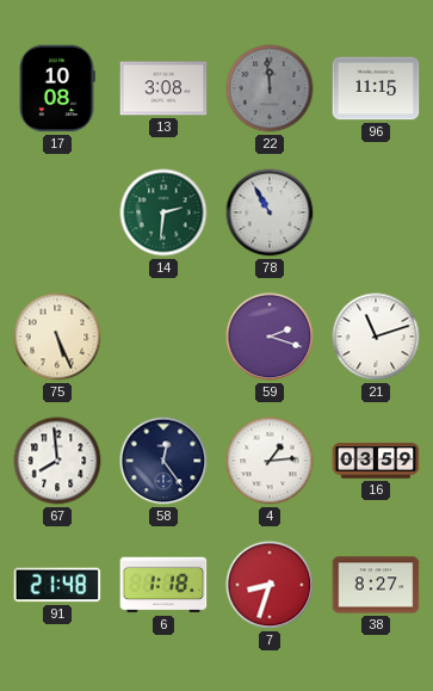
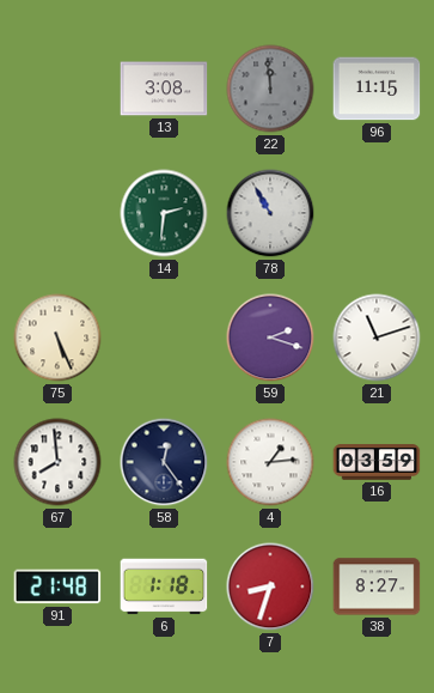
17: 10:08 -> none
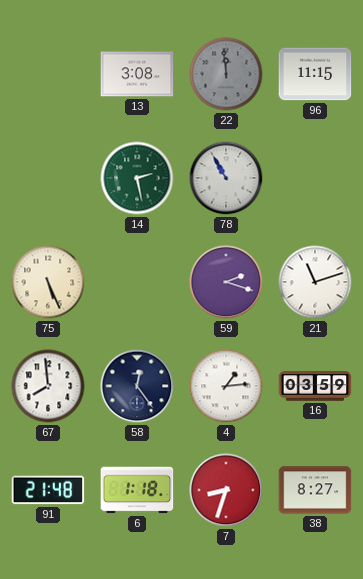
14: 2:31 -> 2:28
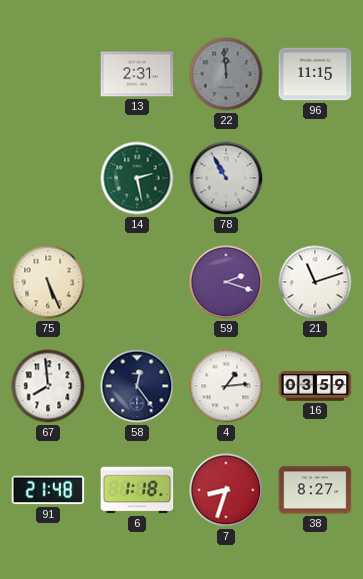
13: 3:08 -> 2:31
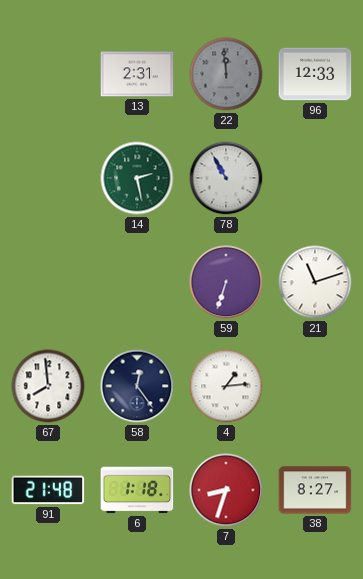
96: 11:15 -> 12:33
75: 5:26 -> none
59: 2:18 -> 6:33
16: 03:59 -> none
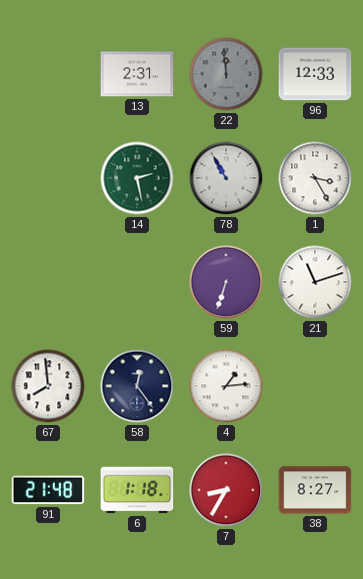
1: none -> 3:25
7: 8:33 -> 8:35
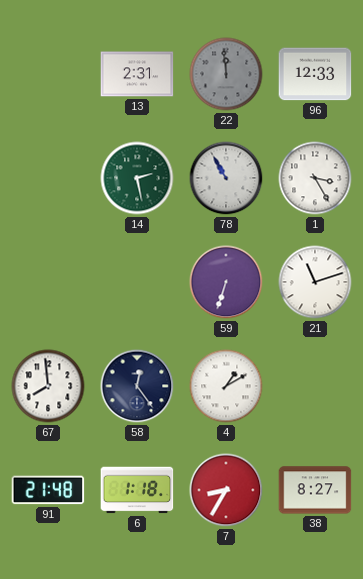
4: 1:14 -> 1:10
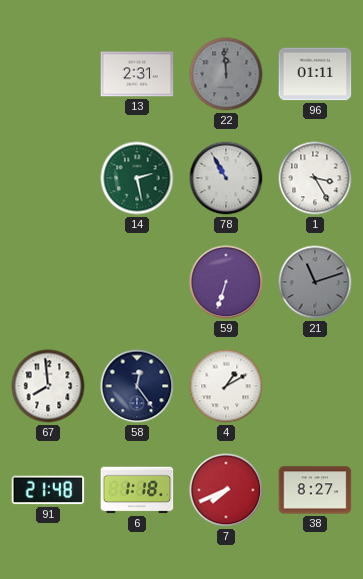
96: 12:33 -> 01:11
21 dial: white -> grey
7: 8:35 -> 7:41
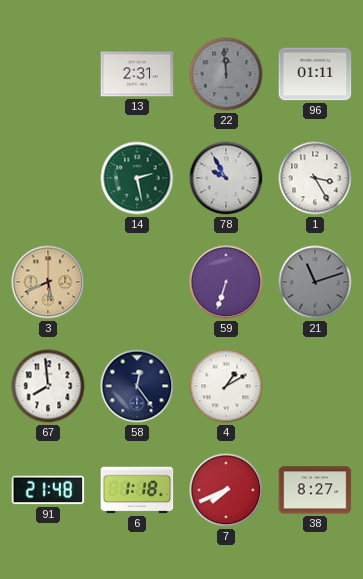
78: 10:55 -> 9:55
3: none -> 5:41
